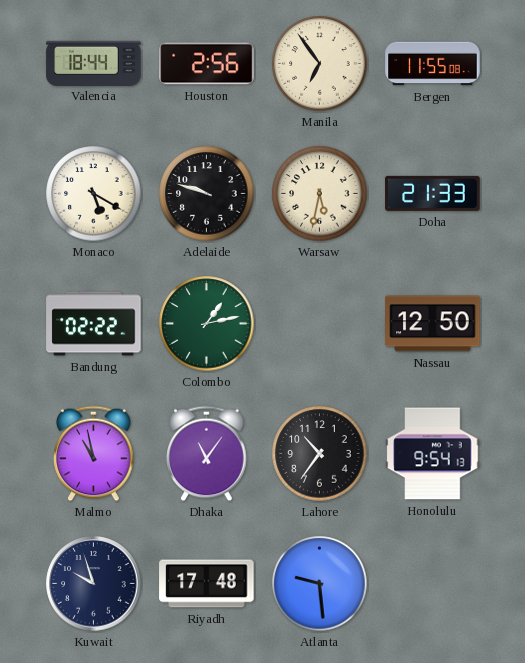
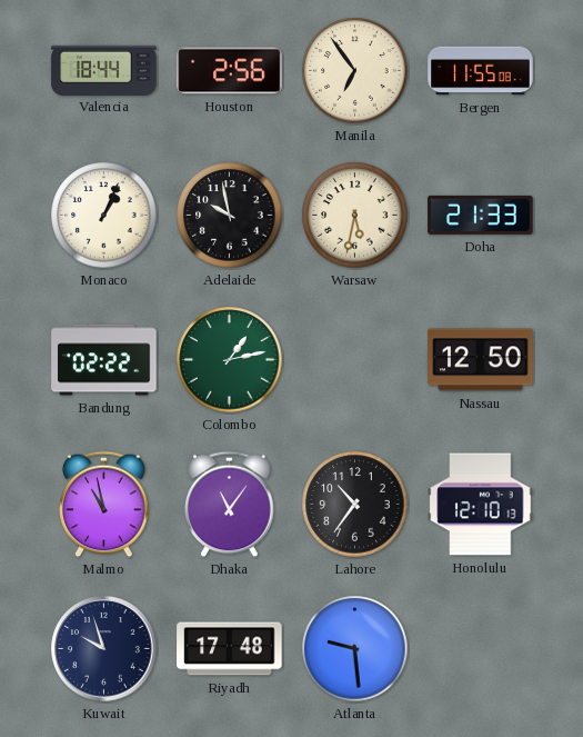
Monaco: 5:20 -> 1:04
Adelaide: 9:48 -> 9:58
Honolulu: 9:54 -> 12:10
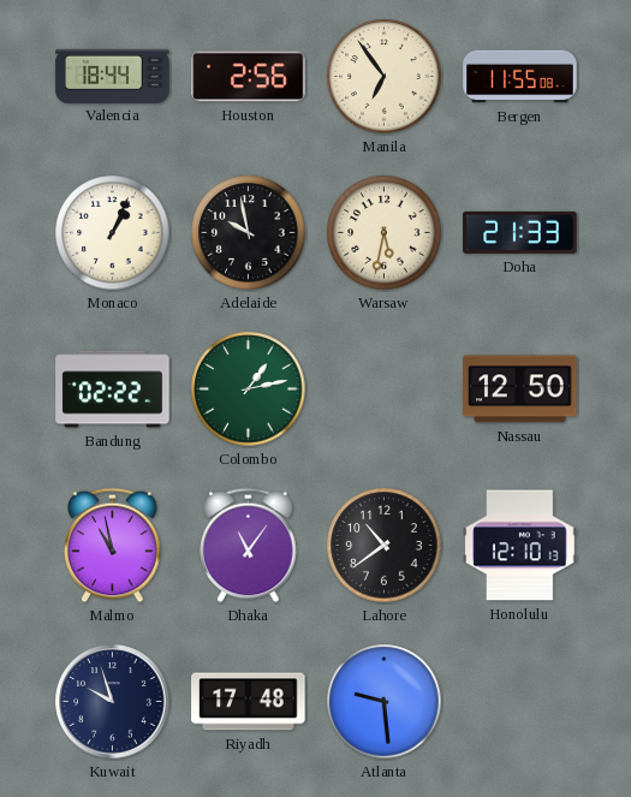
Lahore: 10:36 -> 10:39
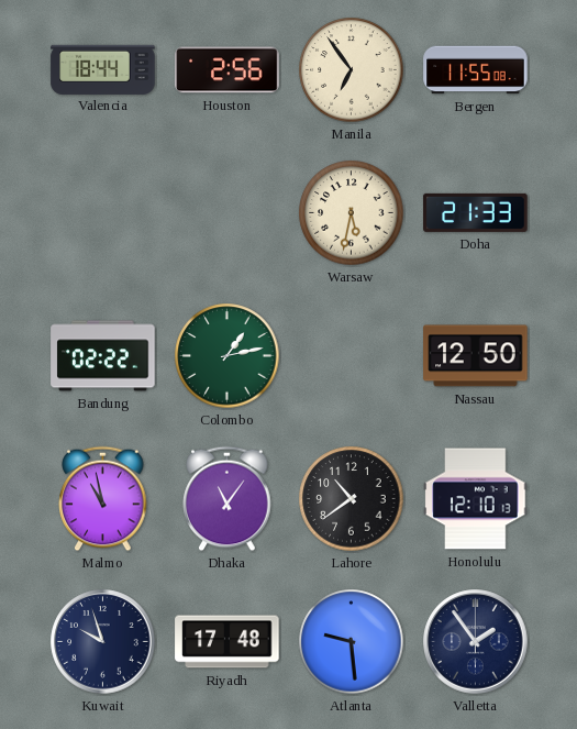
Monaco: 1:04 -> none
Adelaide: 9:58 -> none
Valletta: none -> 1:54
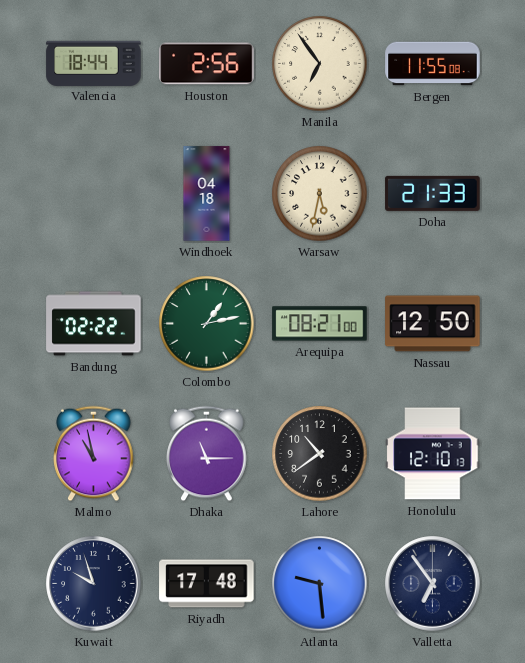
Windhoek: none -> 04:18
Arequipa: none -> 08:21
Dhaka: 11:06 -> 11:15
Valletta: 1:54 -> 6:54
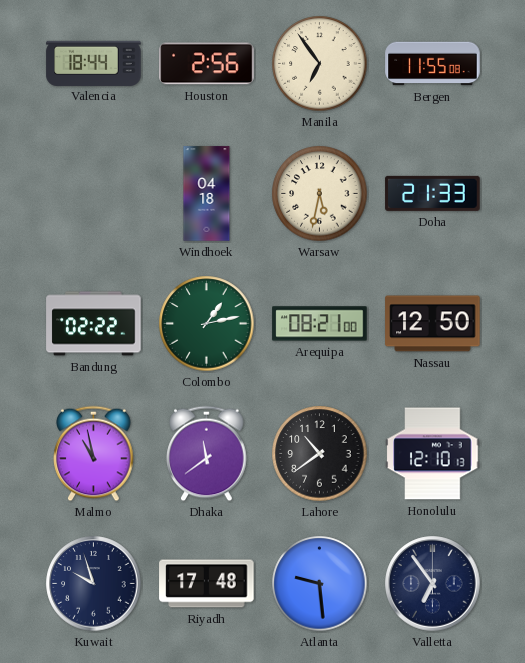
Dhaka: 11:15 -> 11:39
